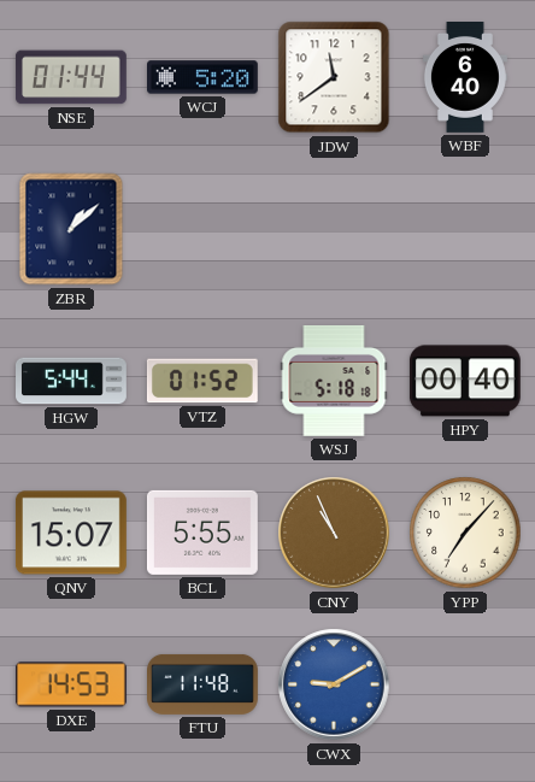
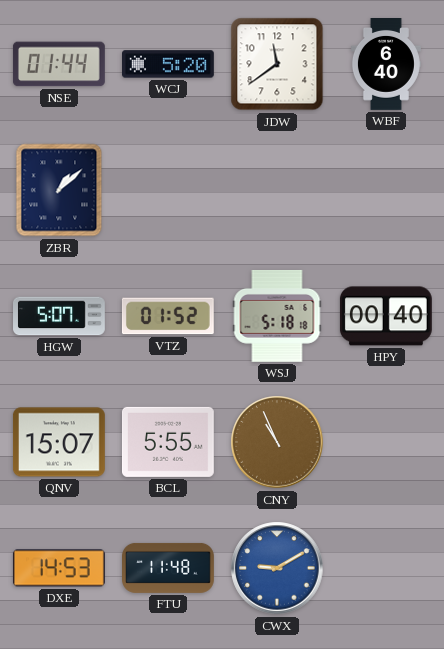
HGW: 5:44 -> 5:07
YPP: 7:07 -> none
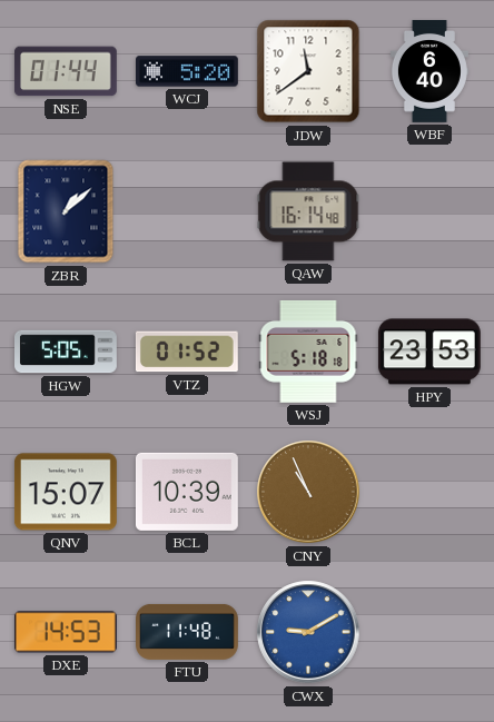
QAW: none -> 16:14
HGW: 5:07 -> 5:05
HPY: 00:40 -> 23:53
BCL: 5:55 -> 10:39
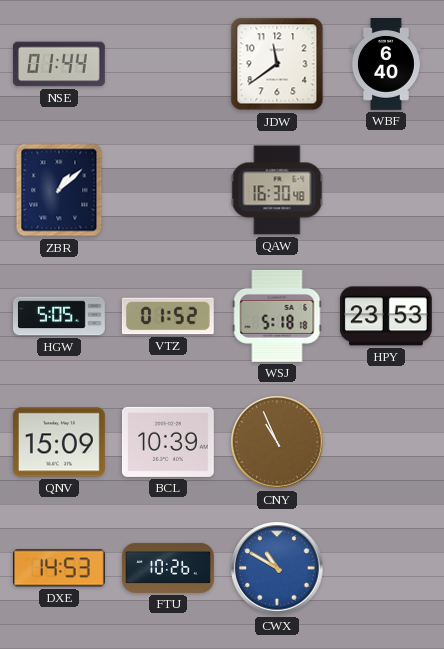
WCJ: 5:20 -> none
QAW: 16:14 -> 16:30
QNV: 15:07 -> 15:09
FTU: 11:48 -> 10:26
CWX: 9:10 -> 10:50
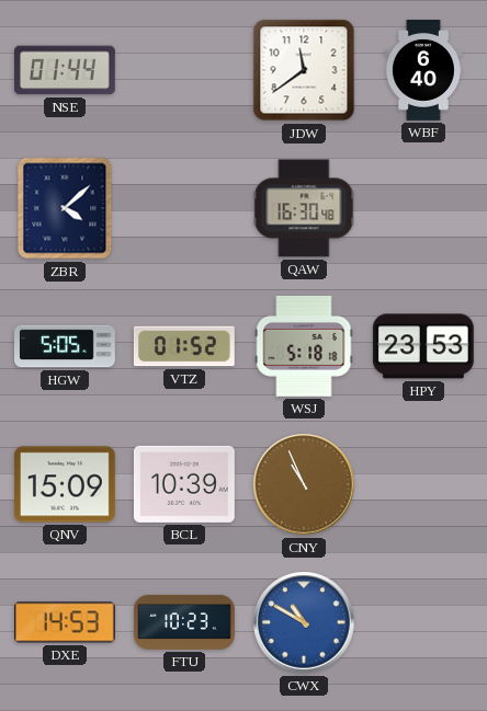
ZBR: 1:08 -> 4:08
FTU: 10:26 -> 10:23
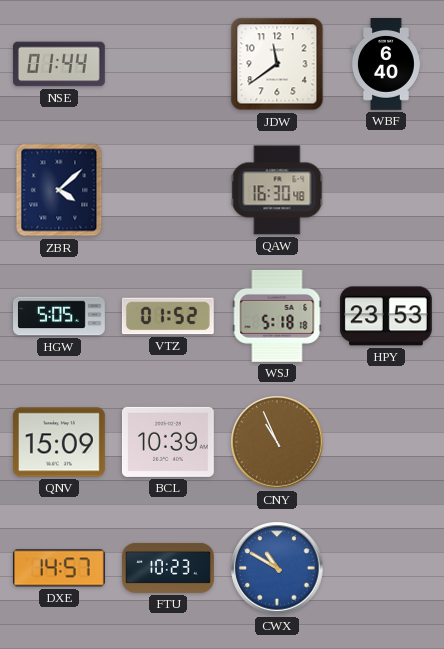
DXE: 14:53 -> 14:57
